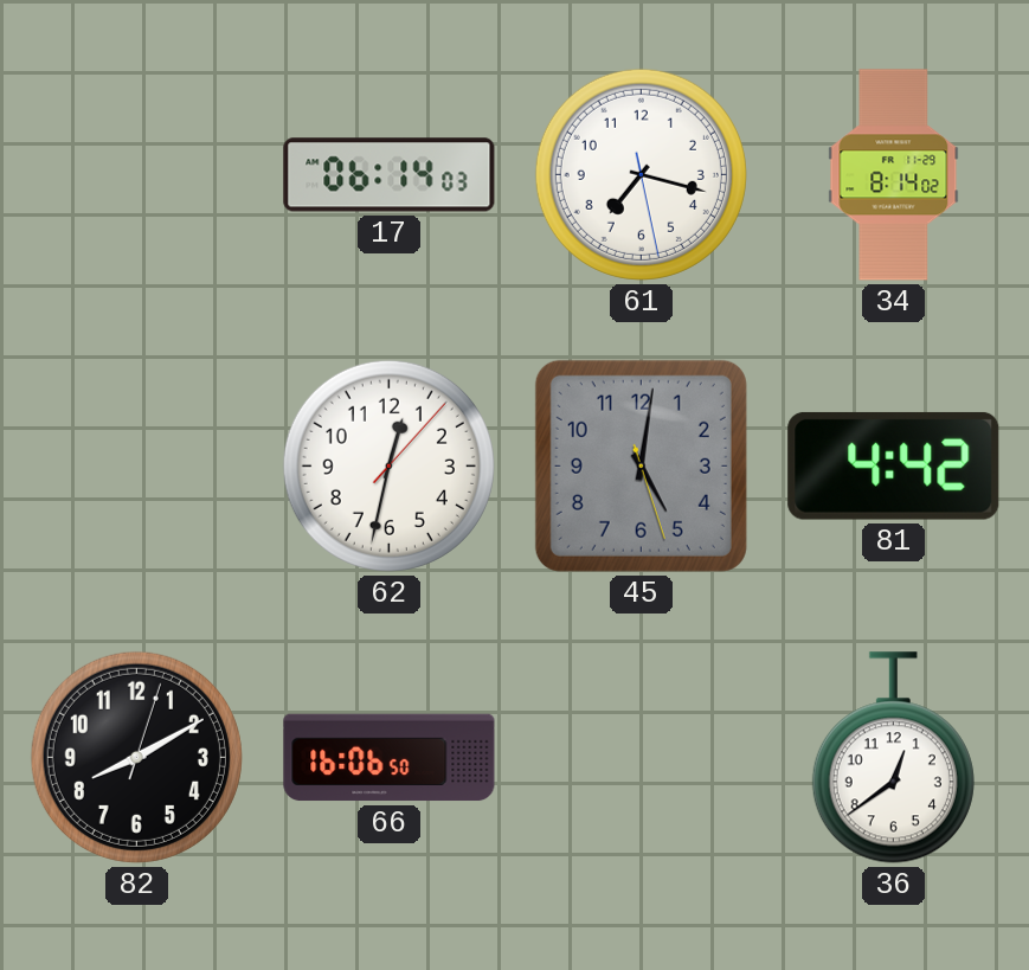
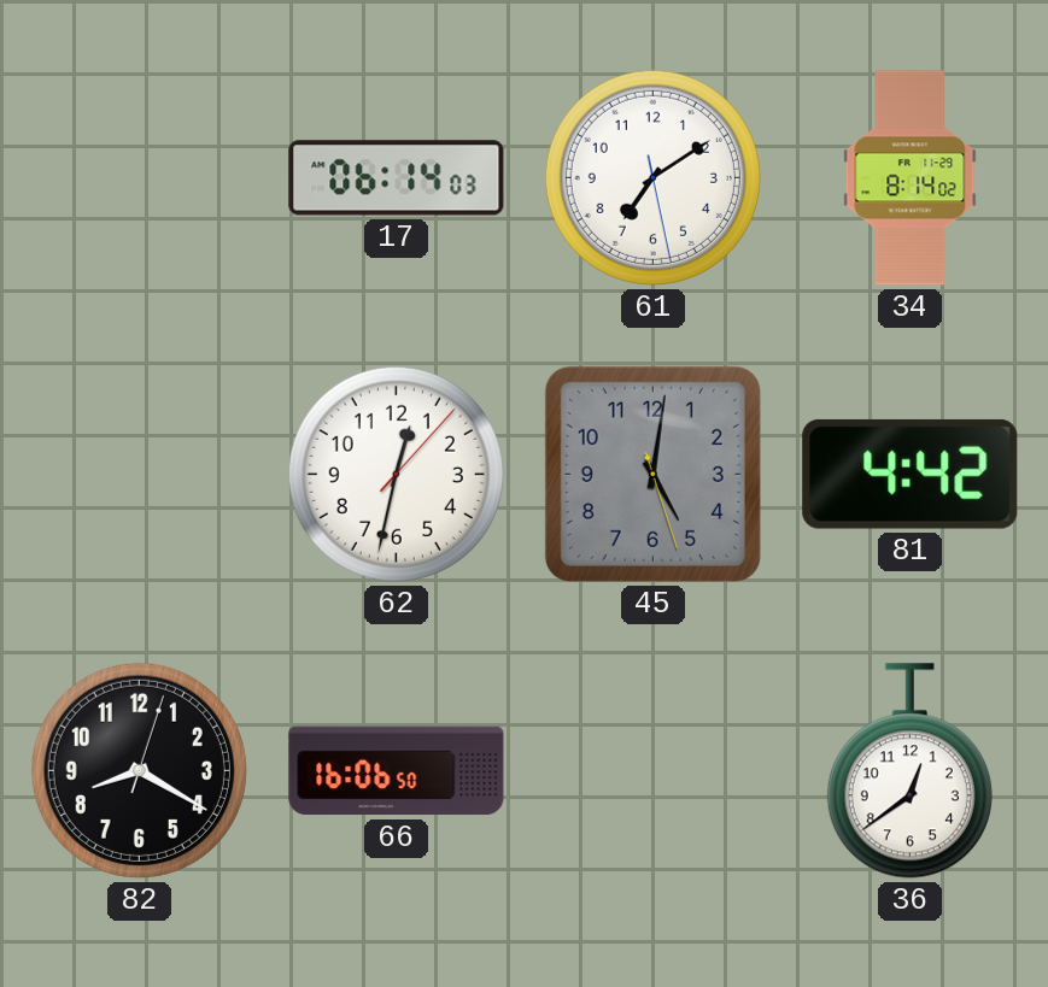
61: 7:17 -> 7:09
82: 8:10 -> 8:20
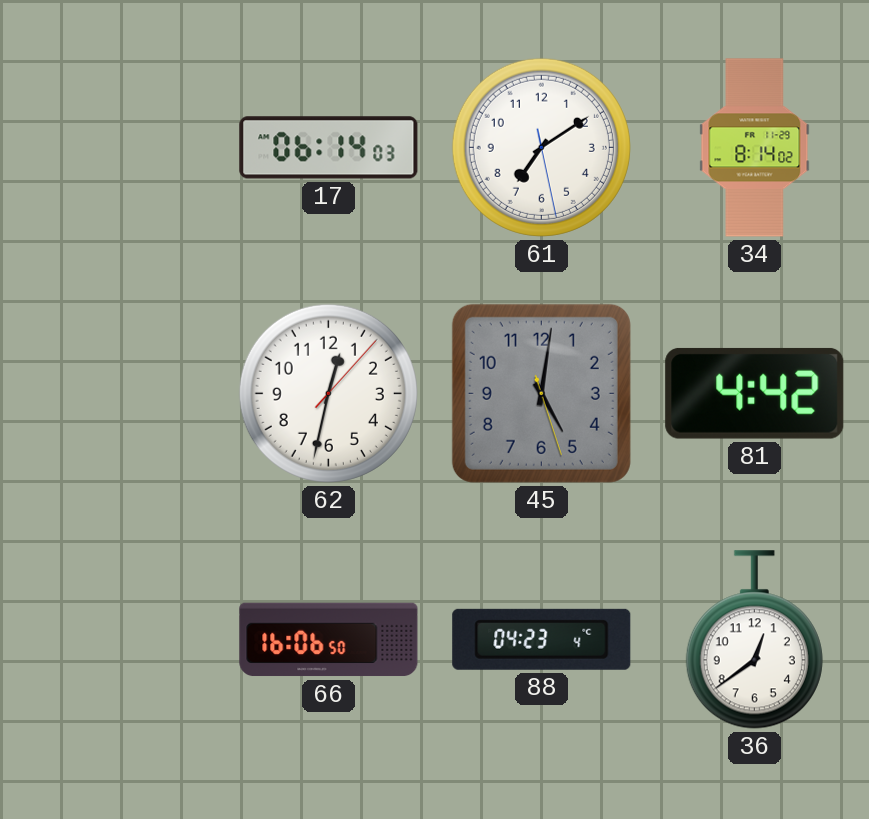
82: 8:20 -> none
88: none -> 04:23
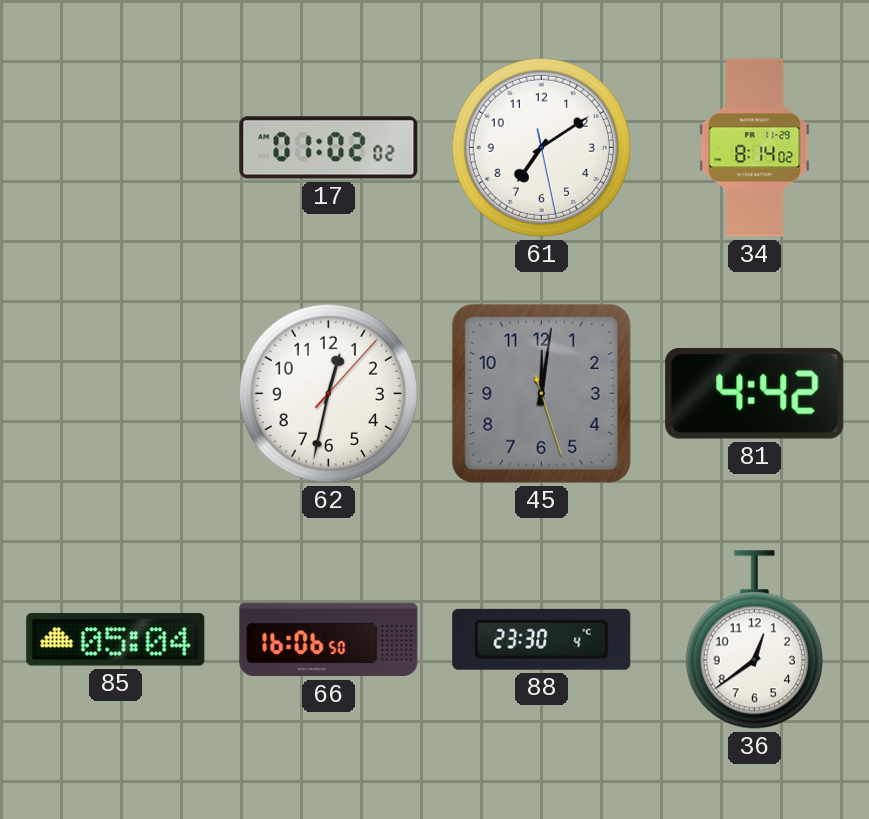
17: 06:14 -> 01:02
45: 5:01 -> 12:01
85: none -> 05:04
88: 04:23 -> 23:30
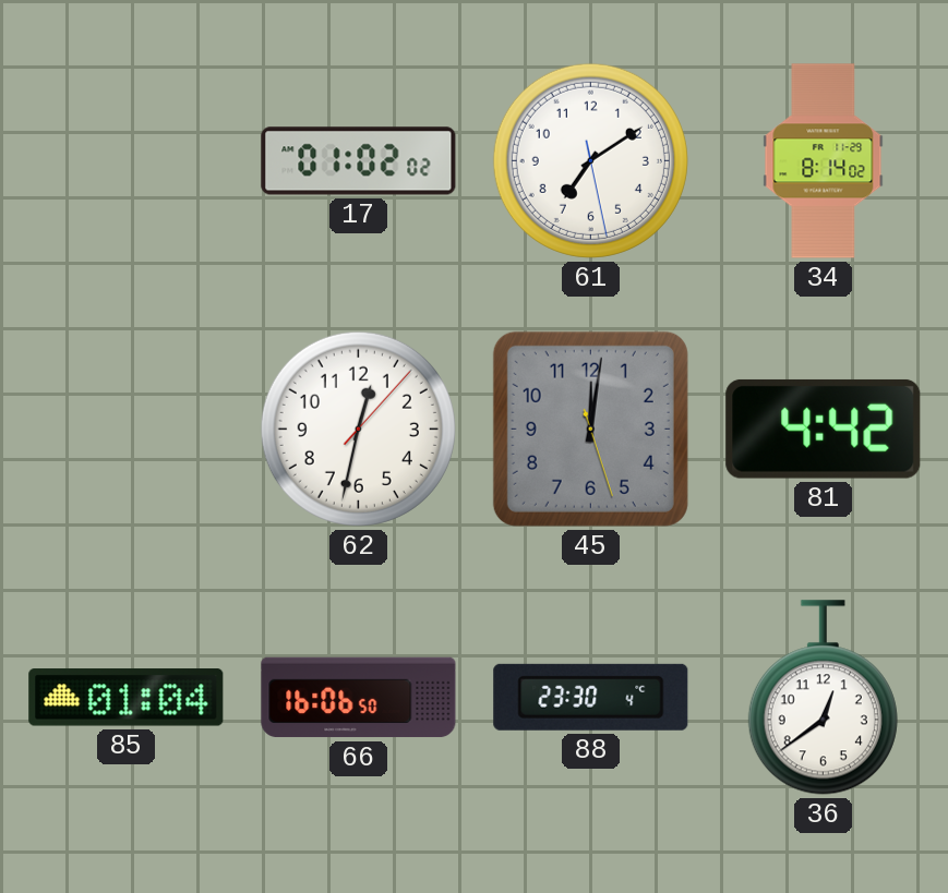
85: 05:04 -> 01:04
